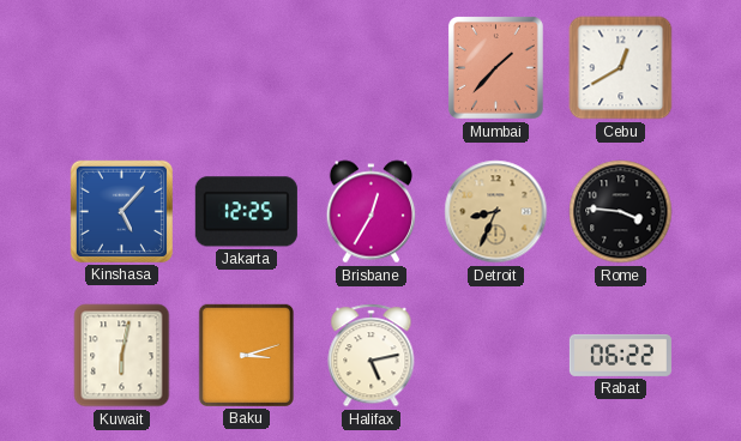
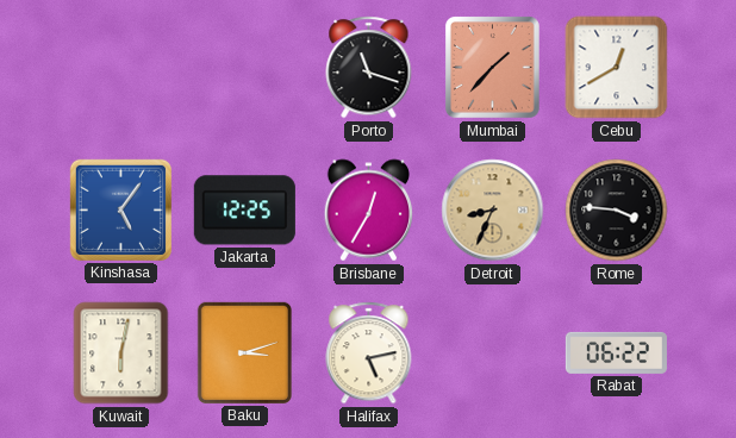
Porto: none -> 11:18
Kinshasa: 5:07 -> 5:06
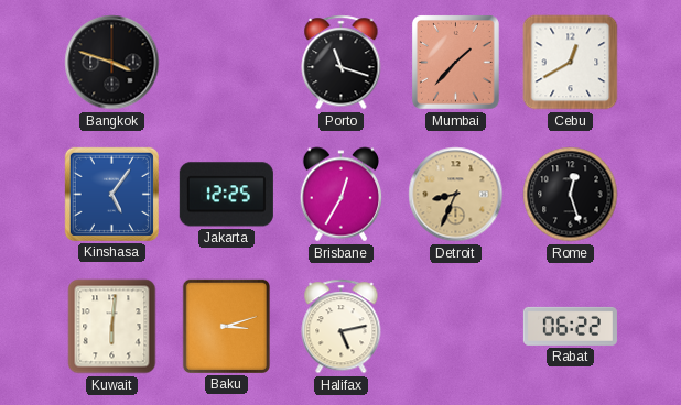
Bangkok: none -> 3:48
Rome: 3:46 -> 12:27
Kuwait: 6:02 -> 6:01
